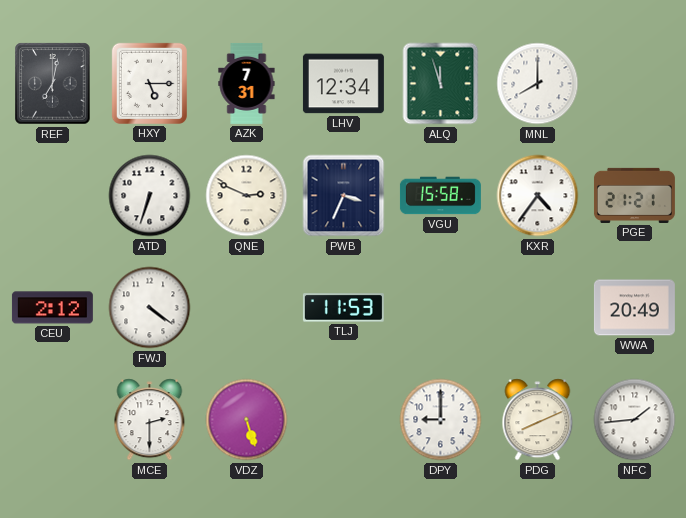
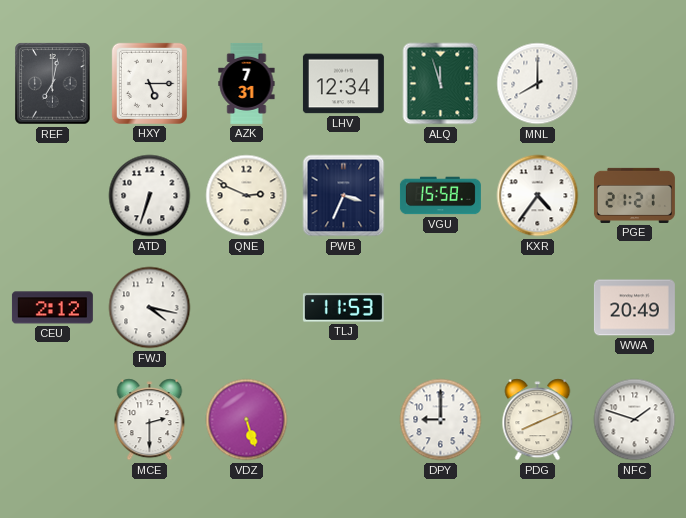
FWJ: 4:21 -> 4:17
NFC: 1:44 -> 1:48
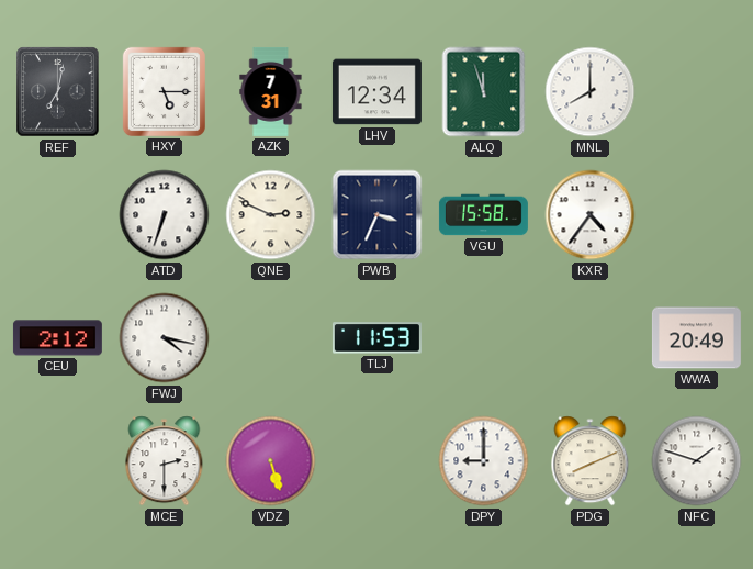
PGE: 21:21 -> none
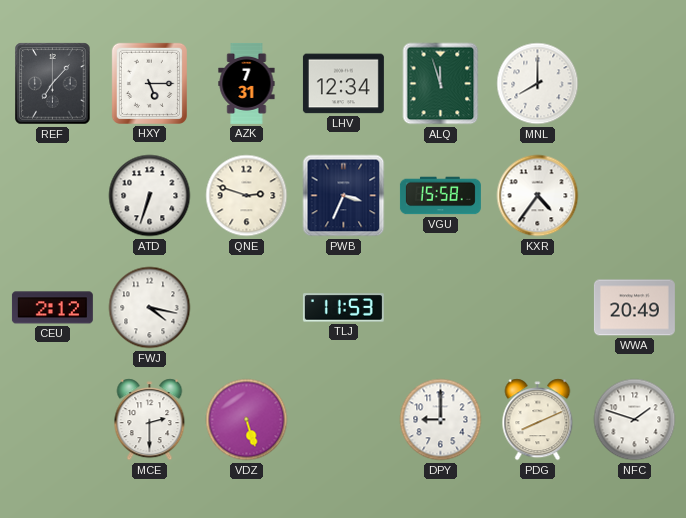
REF: 7:02 -> 7:07
QNE: 2:49 -> 2:48
